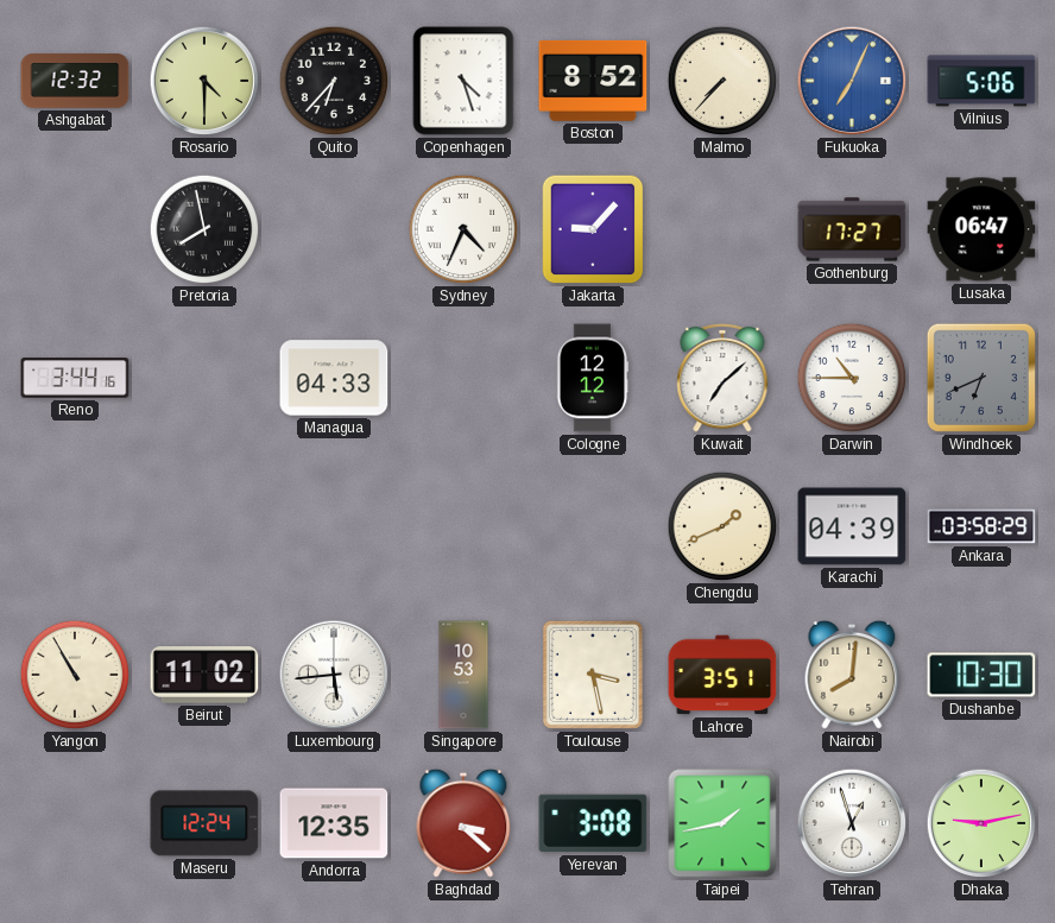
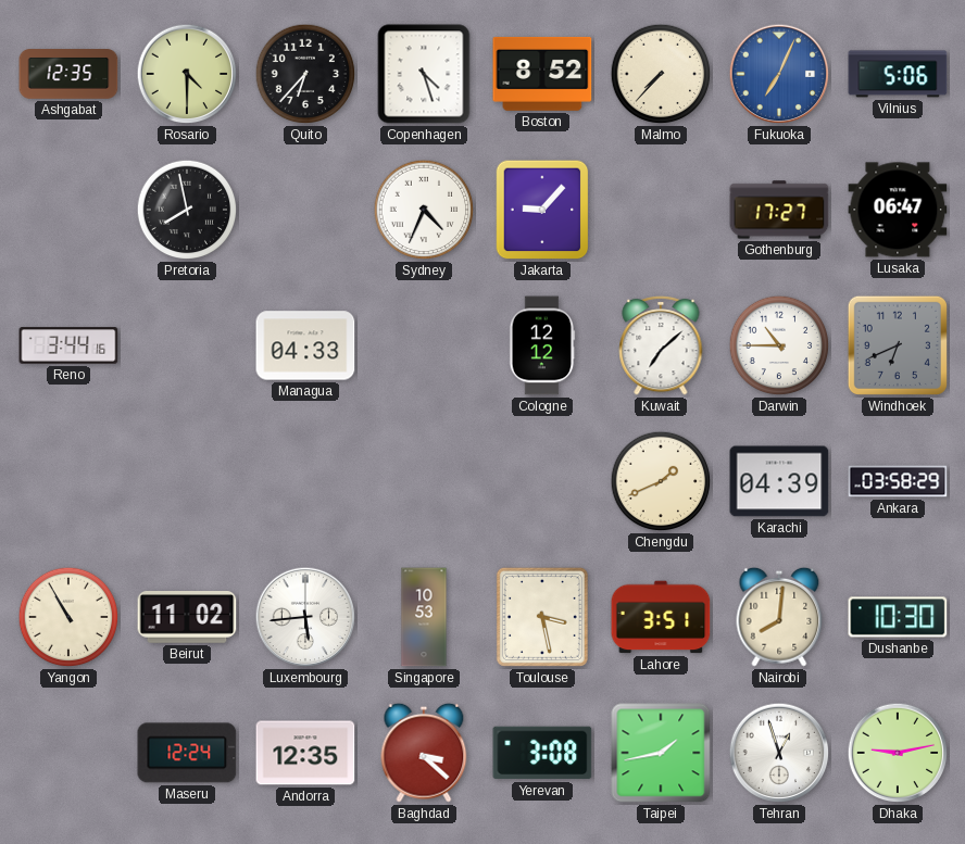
Ashgabat: 12:32 -> 12:35
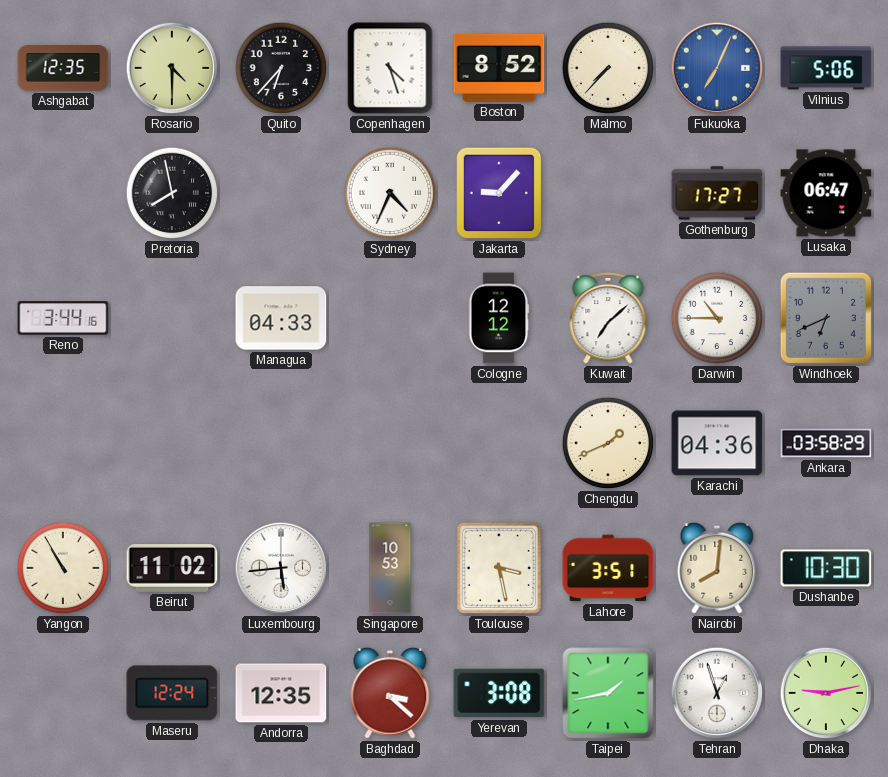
Karachi: 04:39 -> 04:36
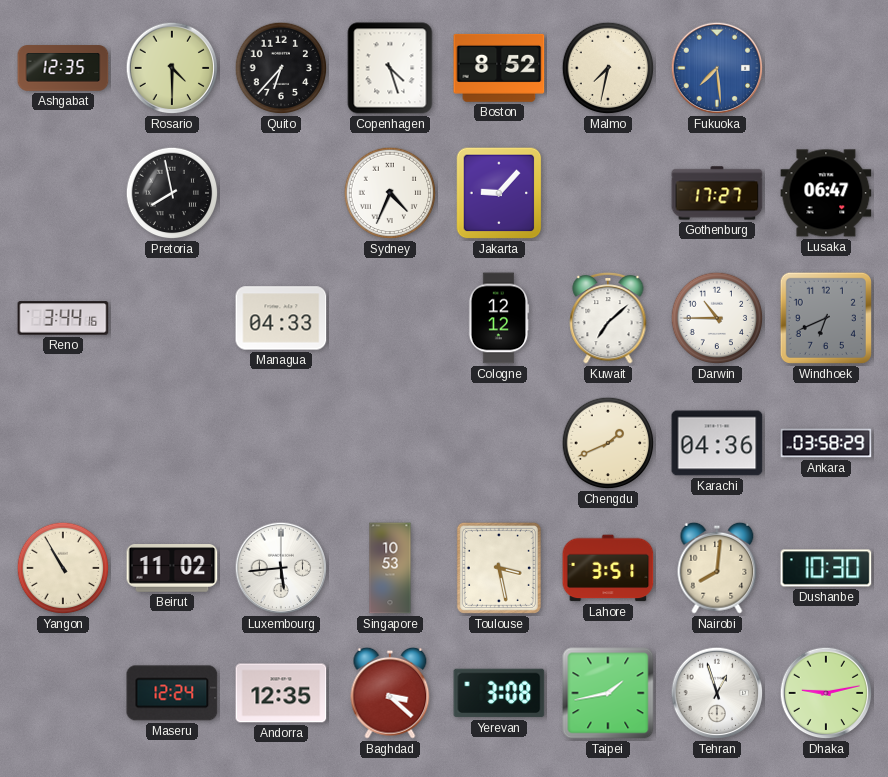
Malmo: 7:37 -> 7:32
Fukuoka: 7:04 -> 7:29
Vilnius: 5:06 -> none
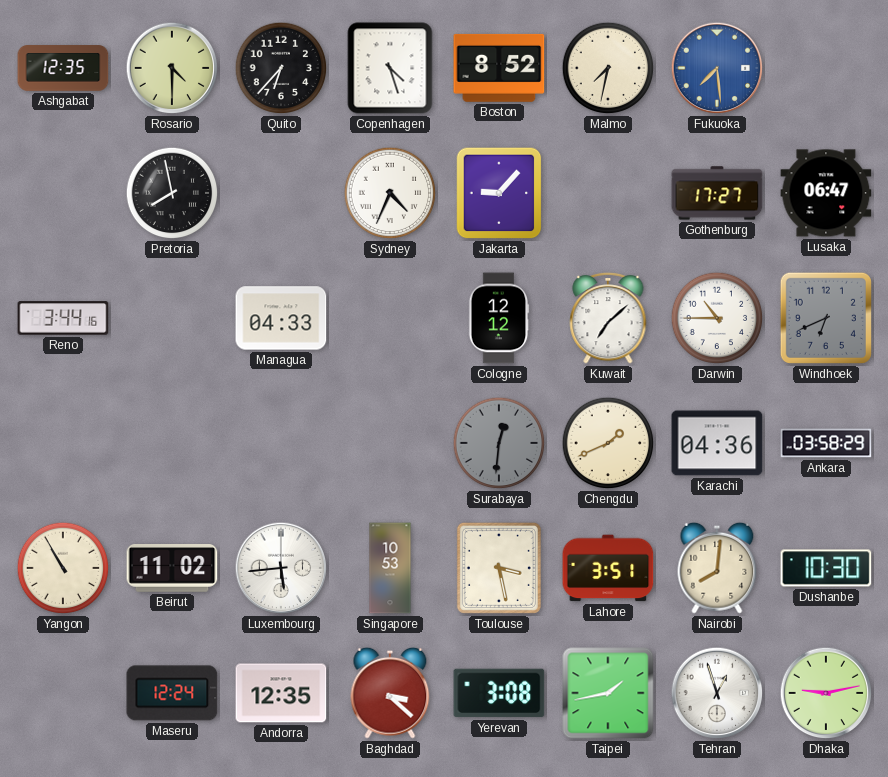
Surabaya: none -> 12:31
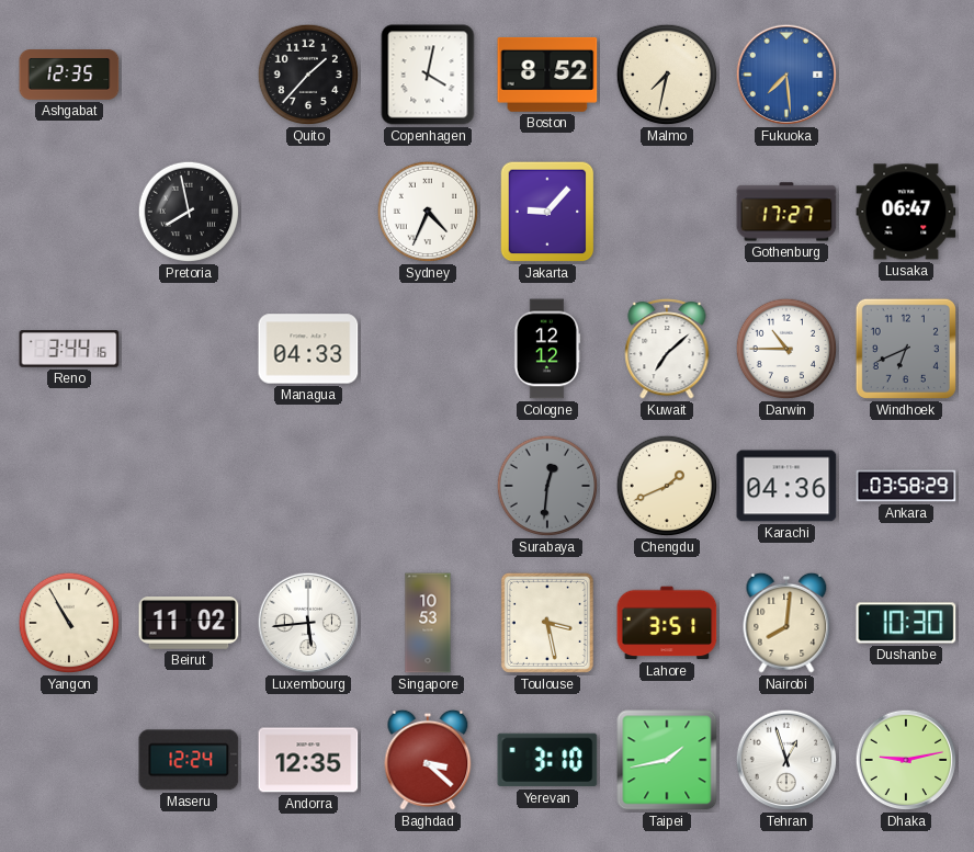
Rosario: 4:30 -> none
Quito: 6:37 -> 1:37
Copenhagen: 4:27 -> 4:02
Yerevan: 3:08 -> 3:10
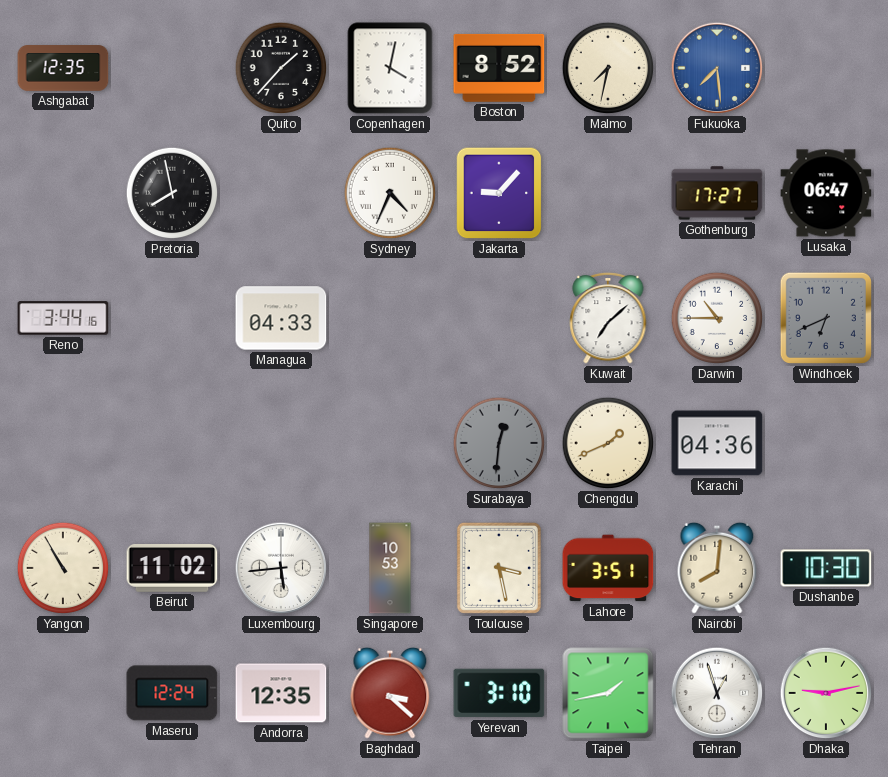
Cologne: 12:12 -> none
Ankara: 03:58 -> none
